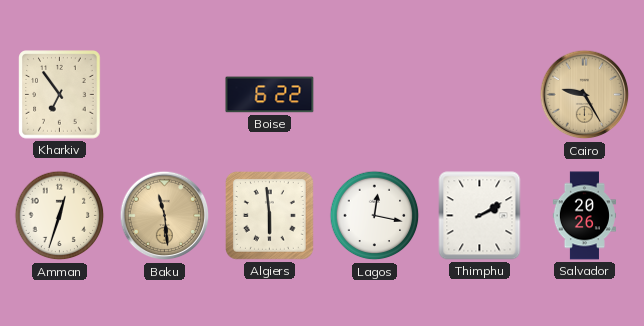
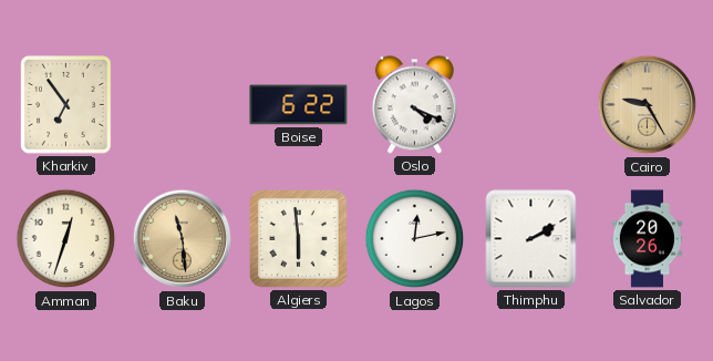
Oslo: none -> 4:19
Lagos: 12:17 -> 12:13
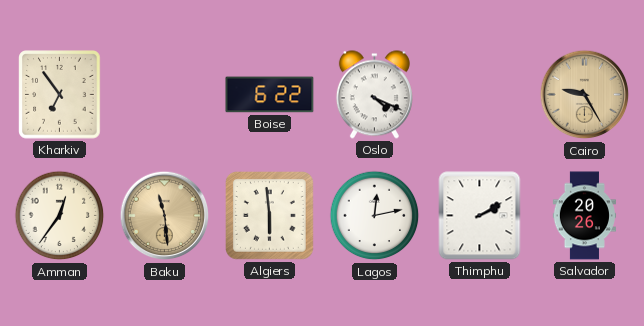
Amman: 12:33 -> 12:36
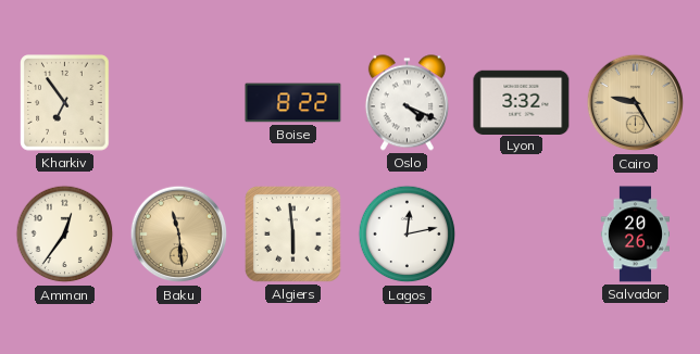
Boise: 6:22 -> 8:22
Lyon: none -> 3:32
Thimphu: 2:10 -> none
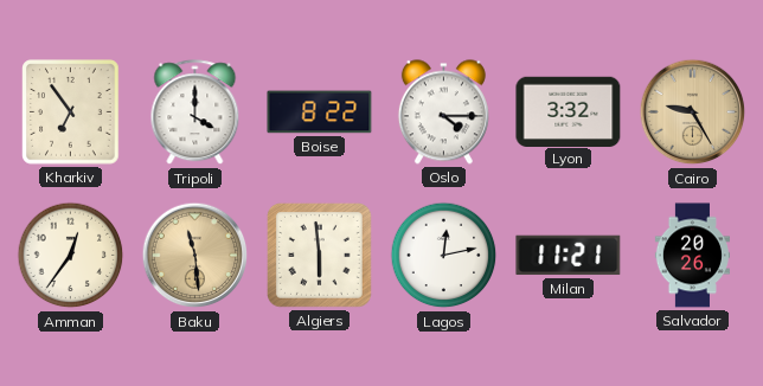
Tripoli: none -> 4:00
Oslo: 4:19 -> 4:15
Milan: none -> 11:21
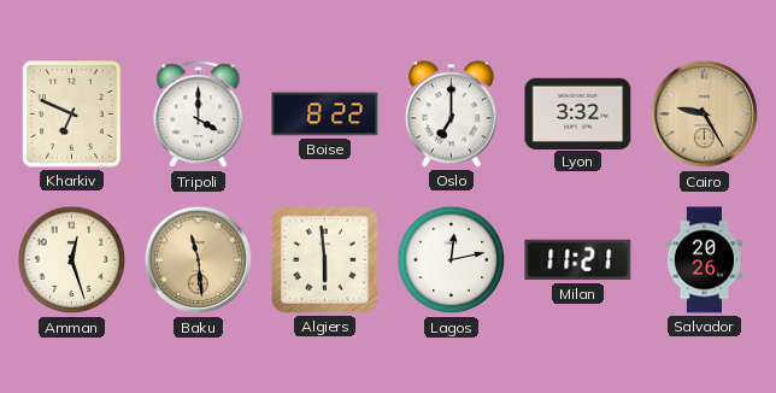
Kharkiv: 6:54 -> 6:49
Oslo: 4:15 -> 7:00
Amman: 12:36 -> 12:27
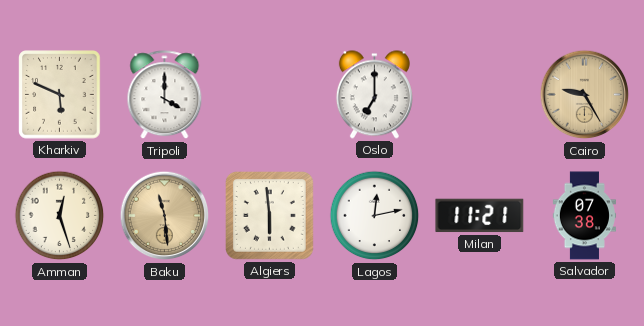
Kharkiv: 6:49 -> 5:49
Boise: 8:22 -> none
Lyon: 3:32 -> none
Salvador: 20:26 -> 07:38
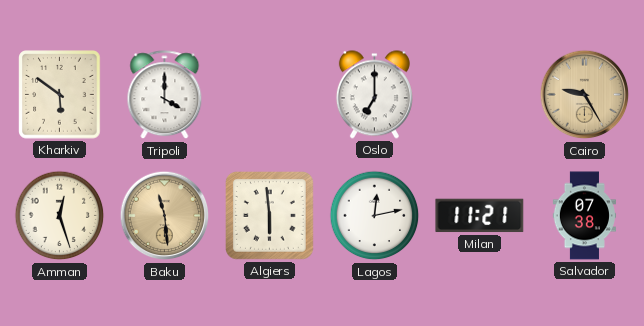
Kharkiv: 5:49 -> 5:51
